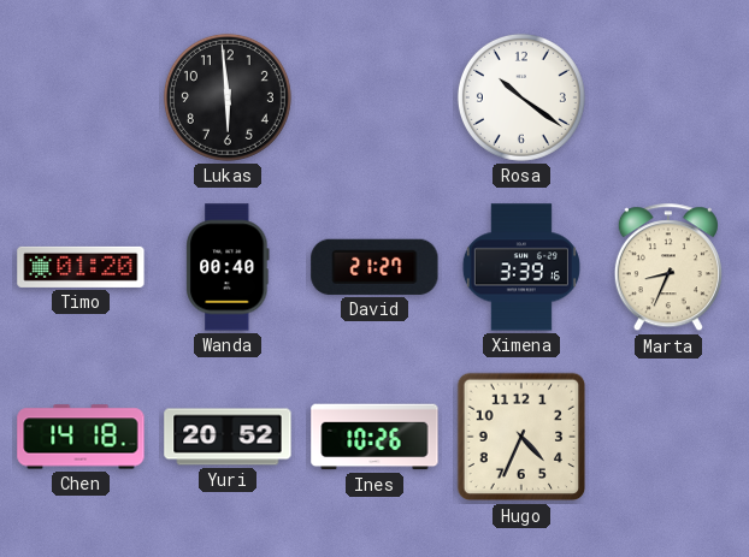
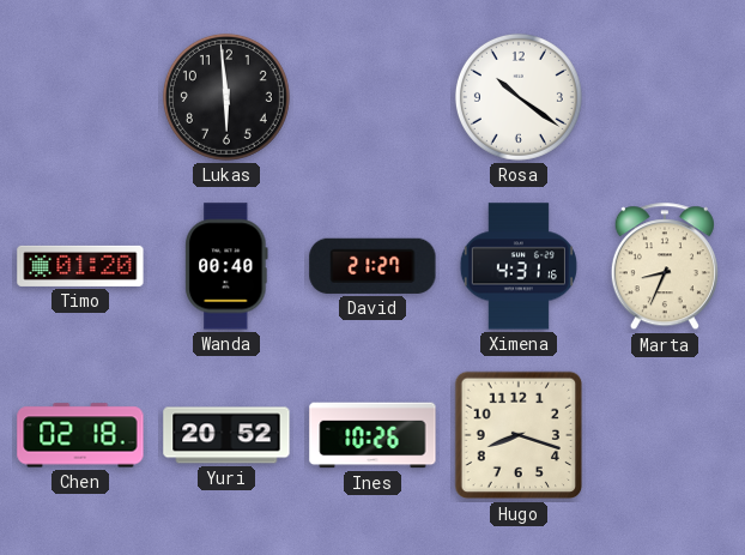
Ximena: 3:39 -> 4:31
Chen: 14:18 -> 02:18
Hugo: 4:34 -> 8:18
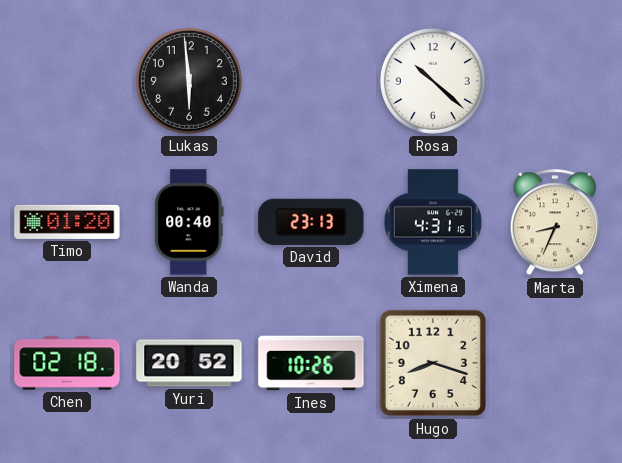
Rosa: 10:21 -> 10:22
David: 21:27 -> 23:13
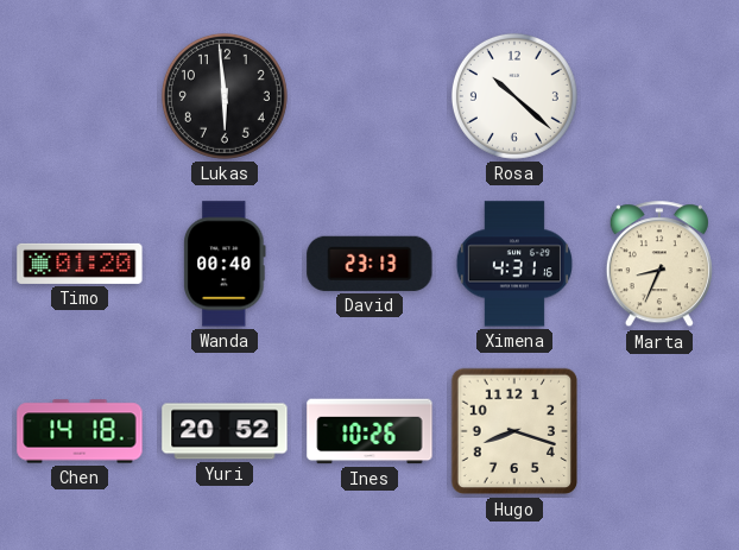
Chen: 02:18 -> 14:18
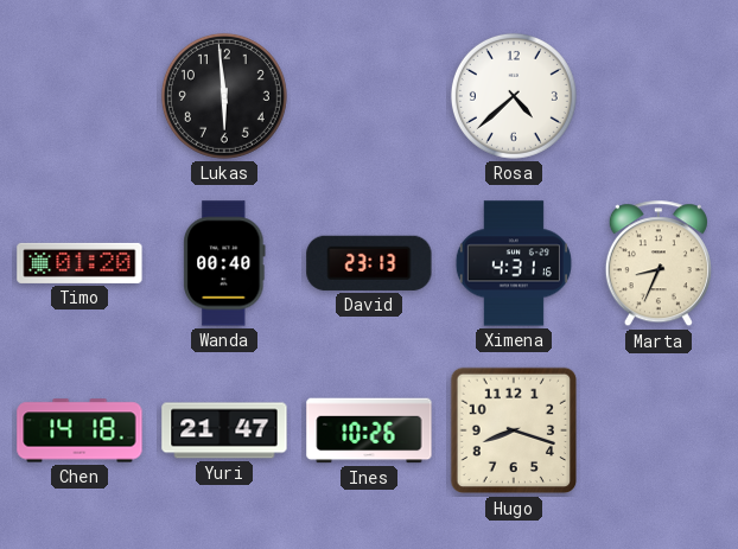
Rosa: 10:22 -> 4:38
Yuri: 20:52 -> 21:47
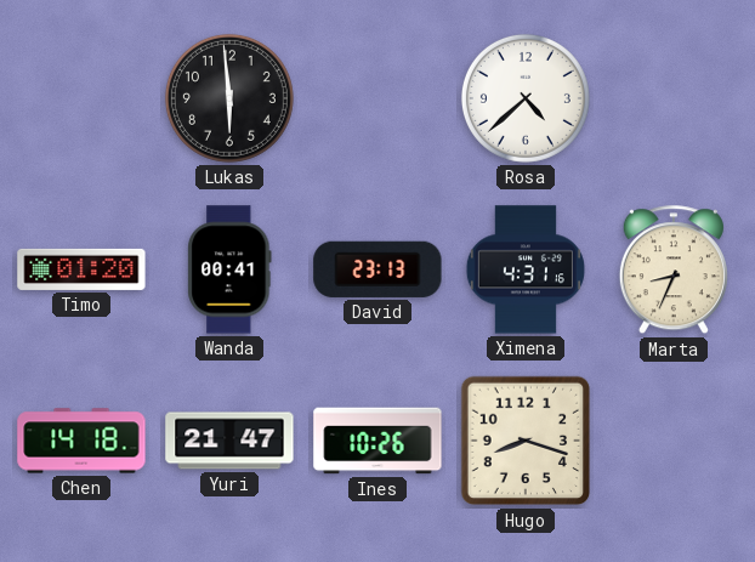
Wanda: 00:40 -> 00:41
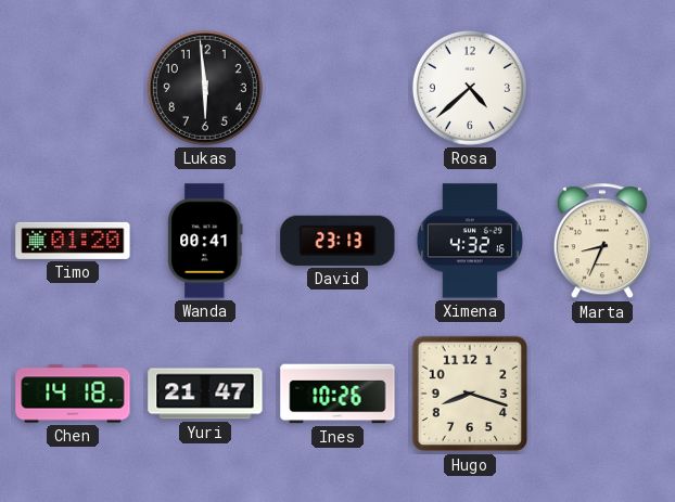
Ximena: 4:31 -> 4:32
